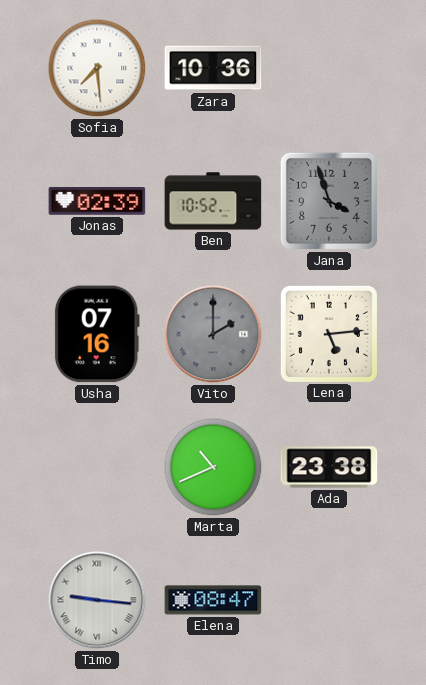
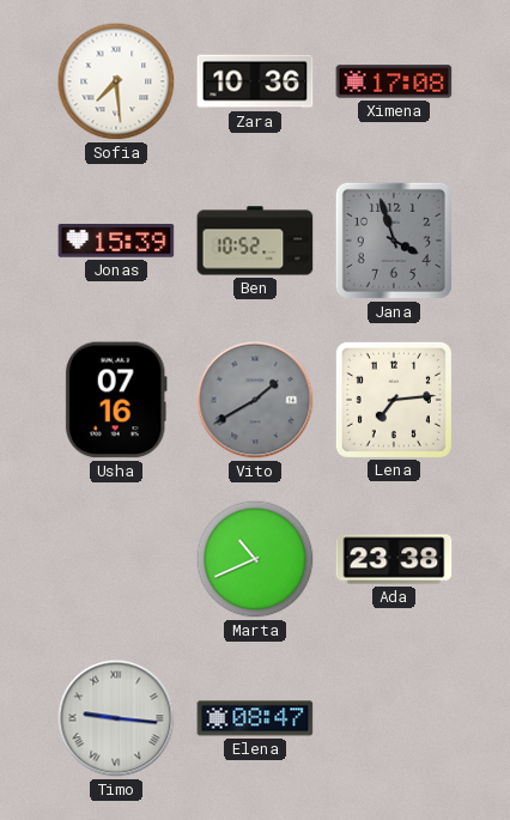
Ximena: none -> 17:08
Jonas: 02:39 -> 15:39
Vito: 2:00 -> 1:40
Lena: 5:14 -> 7:14
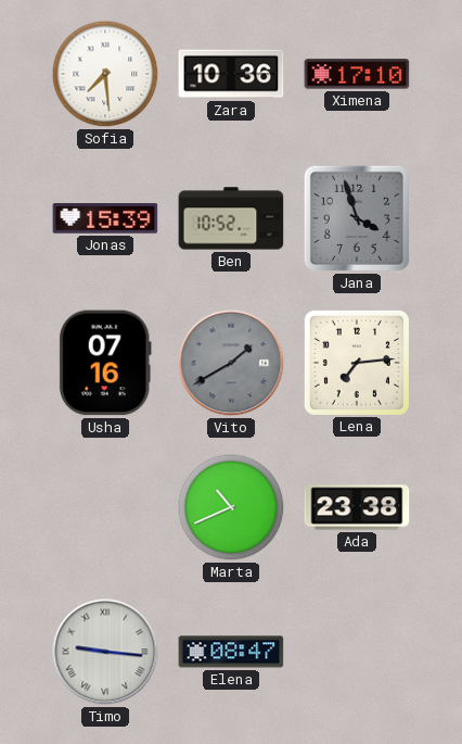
Ximena: 17:08 -> 17:10
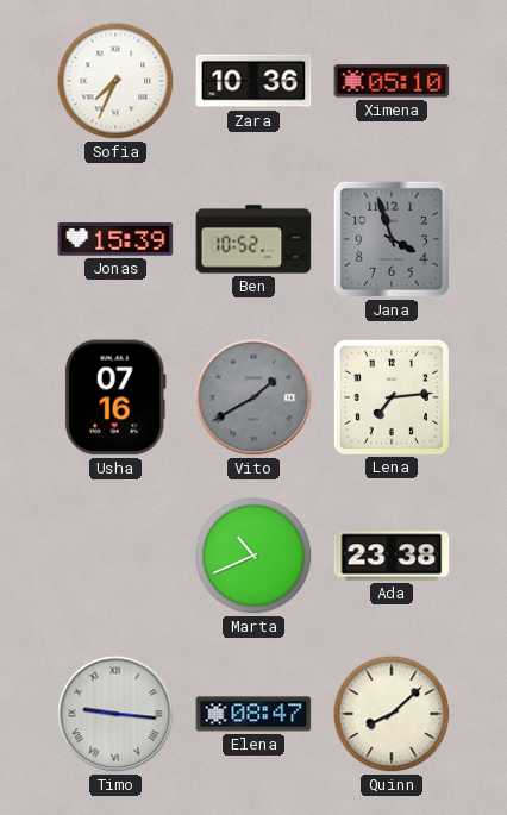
Sofia: 7:29 -> 7:34
Ximena: 17:10 -> 05:10
Quinn: none -> 8:08
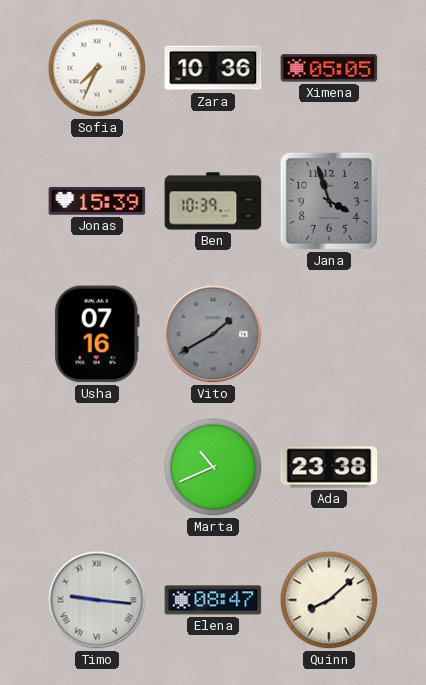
Ximena: 05:10 -> 05:05
Ben: 10:52 -> 10:39
Lena: 7:14 -> none
